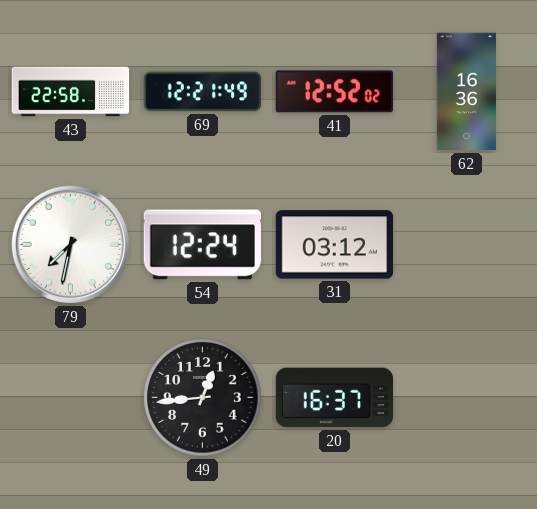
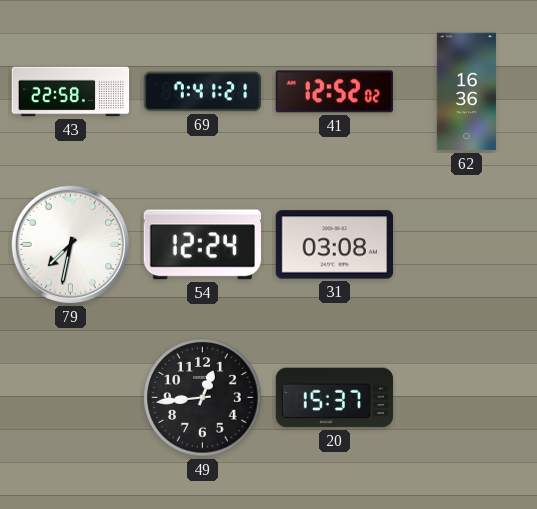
69: 12:21 -> 7:41
31: 03:12 -> 03:08
20: 16:37 -> 15:37
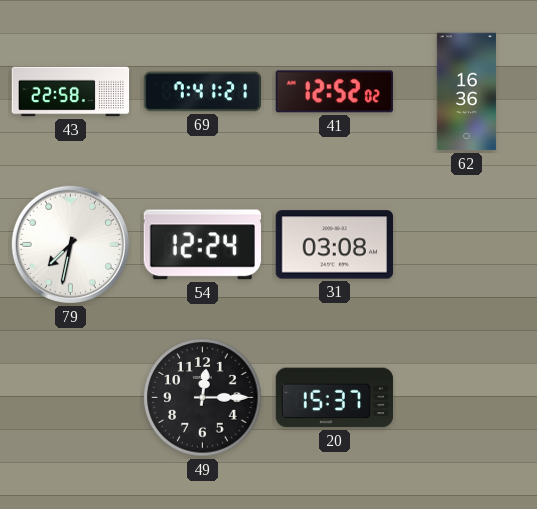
49: 12:44 -> 12:15
